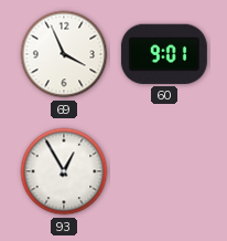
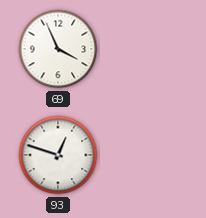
60: 9:01 -> none
93: 12:55 -> 12:48
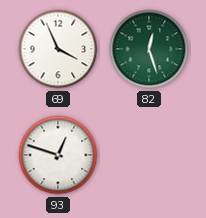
82: none -> 12:27
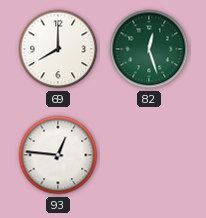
69: 3:56 -> 8:00
93: 12:48 -> 12:46
